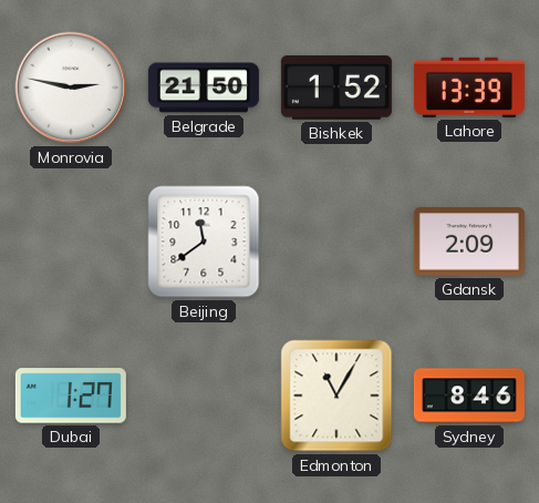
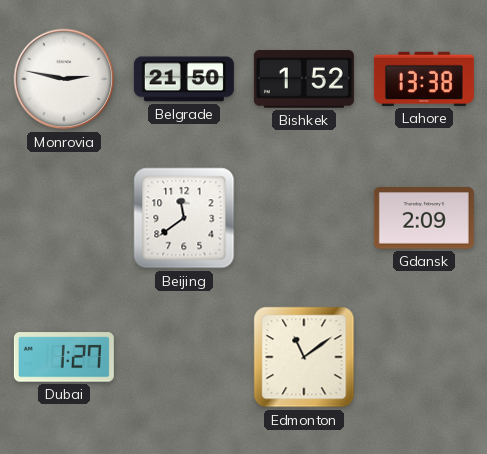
Lahore: 13:39 -> 13:38
Edmonton: 11:05 -> 11:09
Sydney: 8:46 -> none
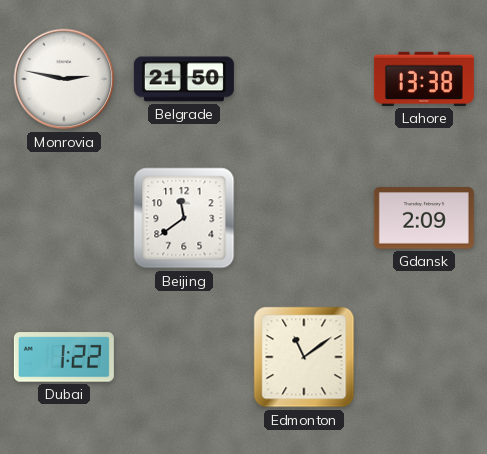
Bishkek: 1:52 -> none
Dubai: 1:27 -> 1:22
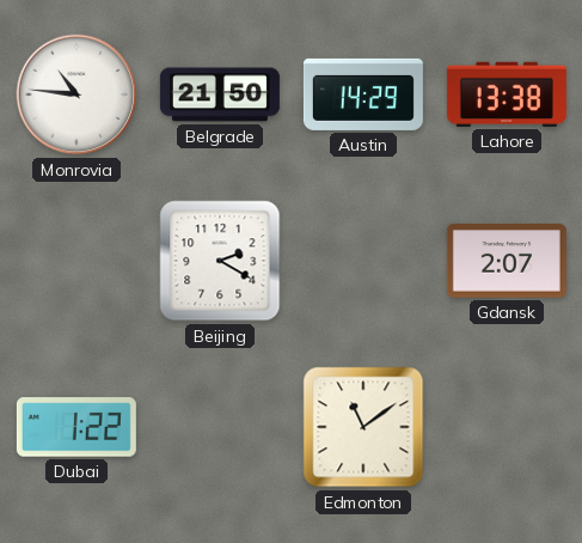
Monrovia: 2:47 -> 10:46
Austin: none -> 14:29
Beijing: 11:39 -> 2:20
Gdansk: 2:09 -> 2:07
